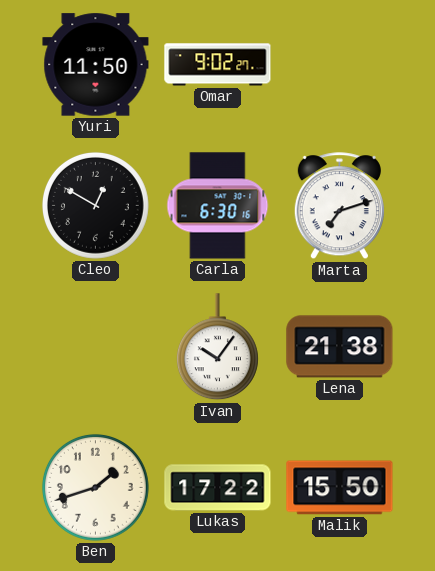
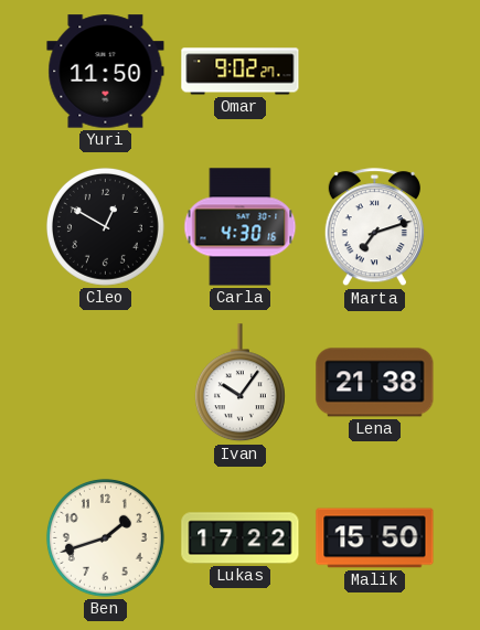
Carla: 6:30 -> 4:30
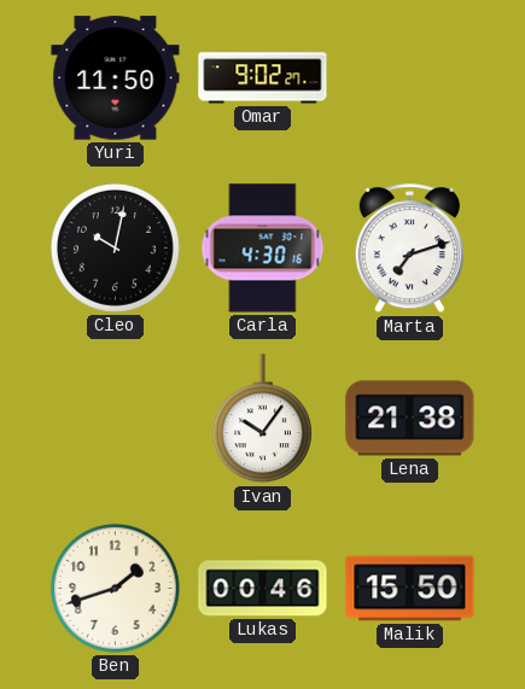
Cleo: 12:50 -> 10:02
Lukas: 17:22 -> 00:46
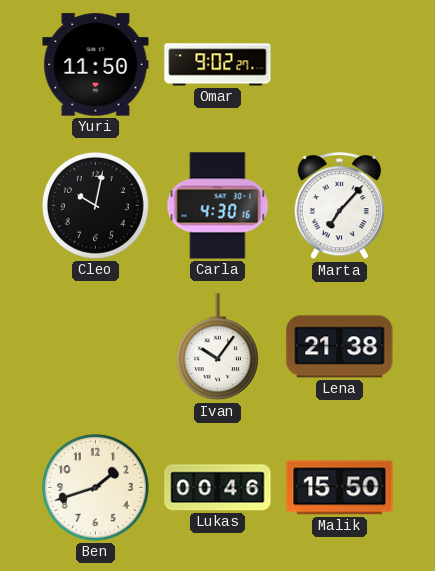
Marta: 7:12 -> 7:07
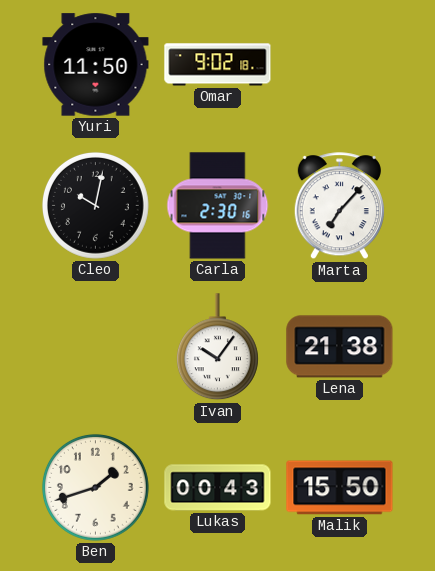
Omar: 9:02:27 -> 9:02:18
Carla: 4:30 -> 2:30
Lukas: 00:46 -> 00:43
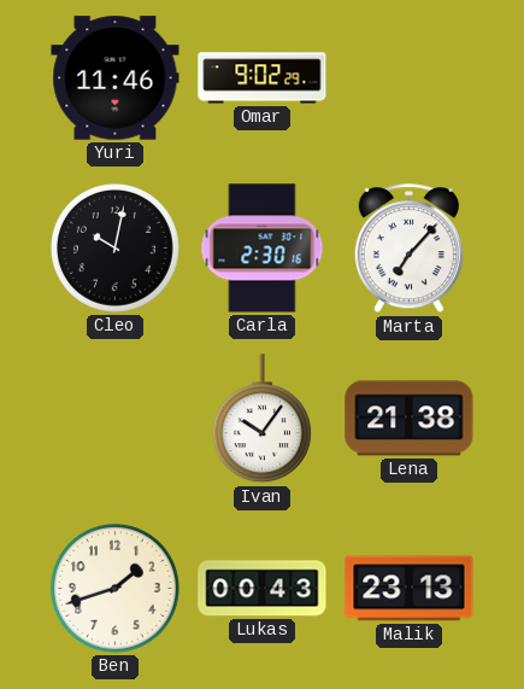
Yuri: 11:50 -> 11:46
Omar: 9:02:18 -> 9:02:29
Malik: 15:50 -> 23:13
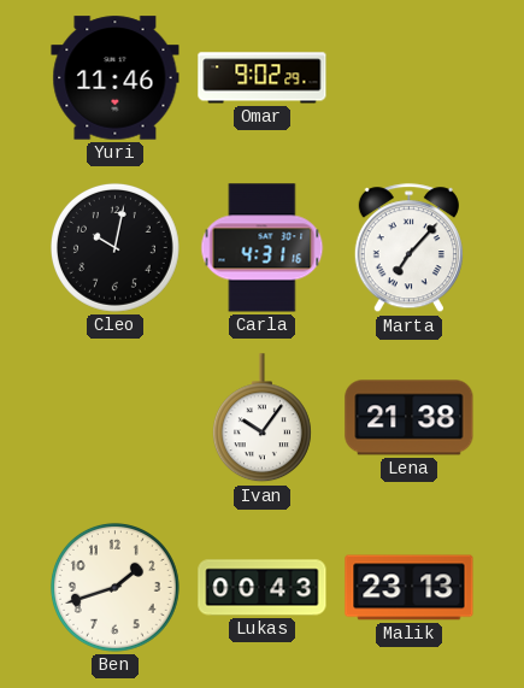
Carla: 2:30 -> 4:31
